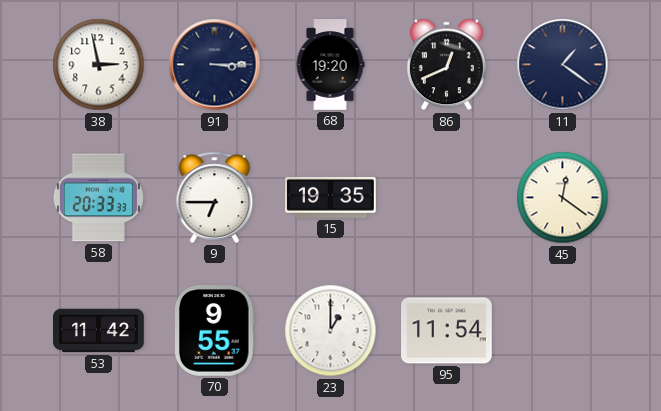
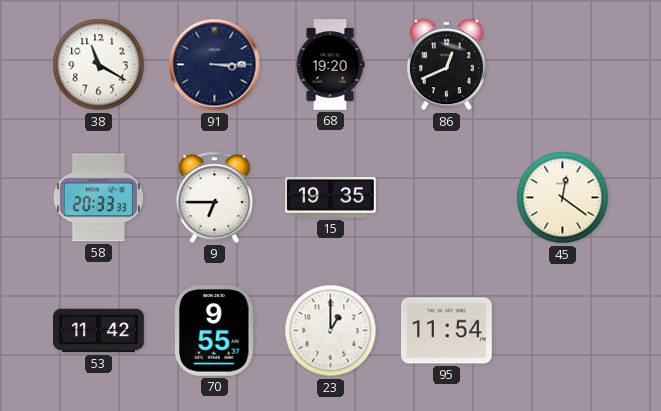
38: 2:58 -> 11:20
11: 1:21 -> none
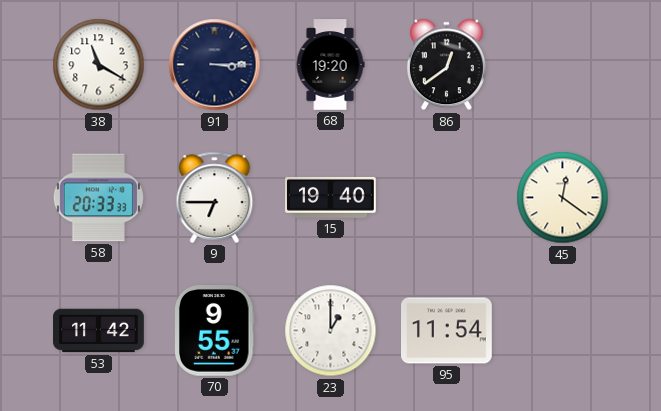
86: 12:41 -> 12:39
15: 19:35 -> 19:40
